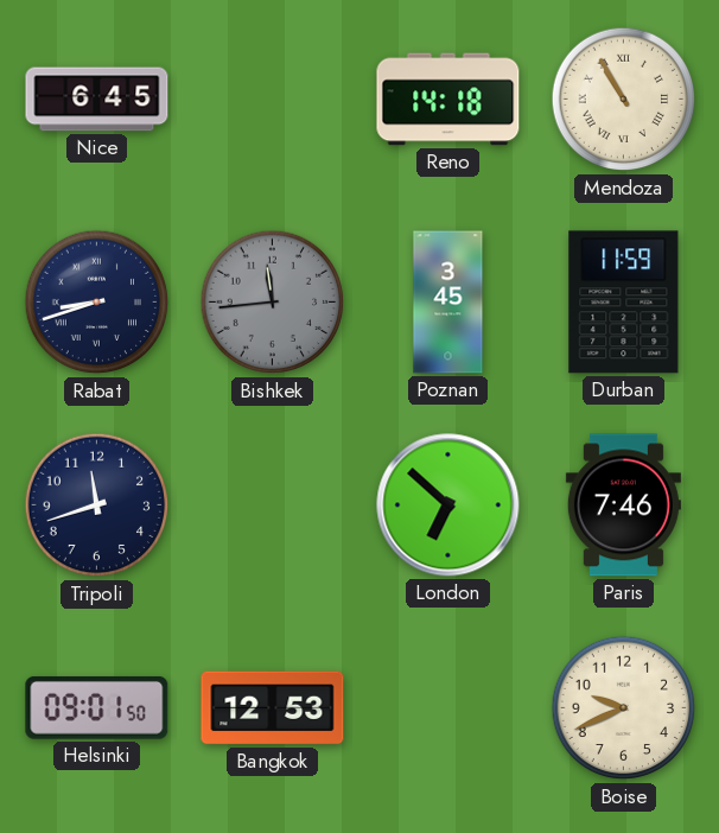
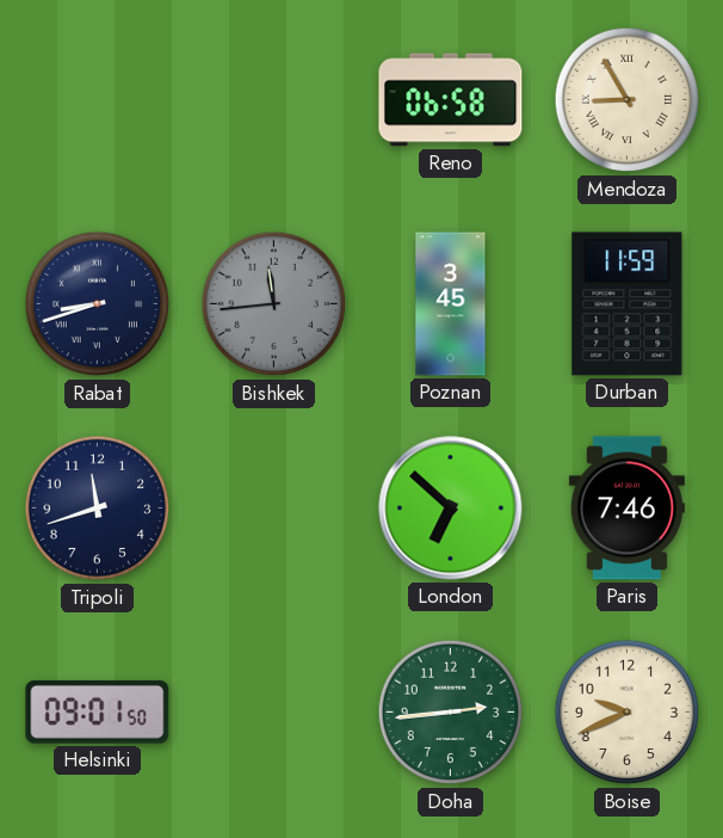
Nice: 6:45 -> none
Reno: 14:18 -> 06:58
Mendoza: 10:55 -> 8:55
Bangkok: 12:53 -> none
Doha: none -> 2:44
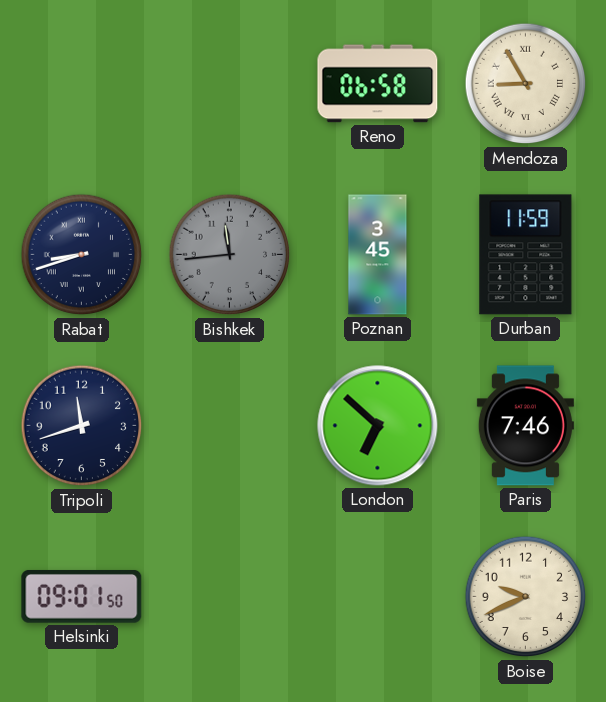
Doha: 2:44 -> none
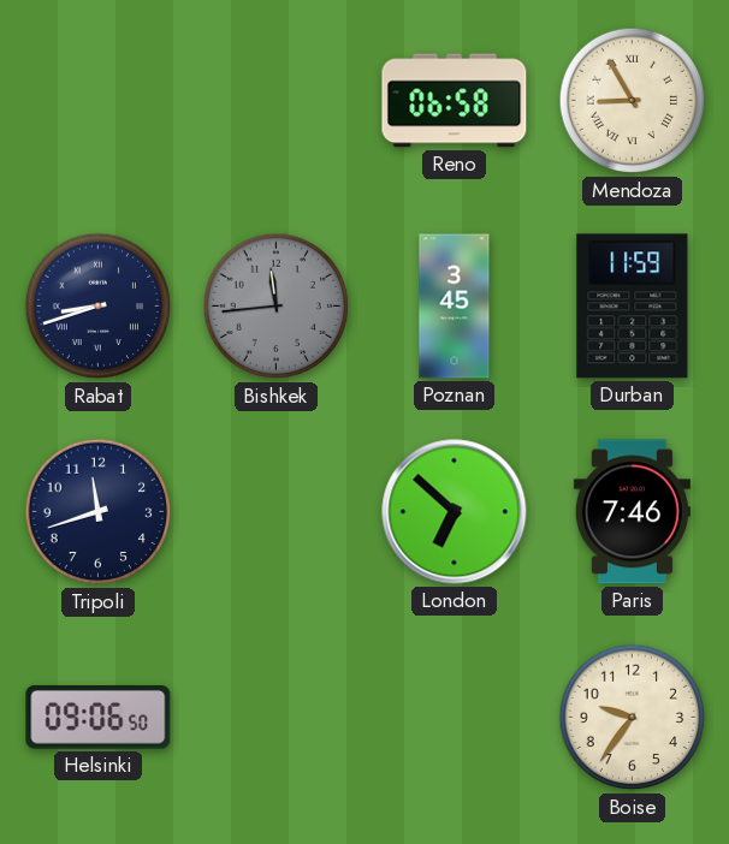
Helsinki: 09:01 -> 09:06
Boise: 9:41 -> 9:36
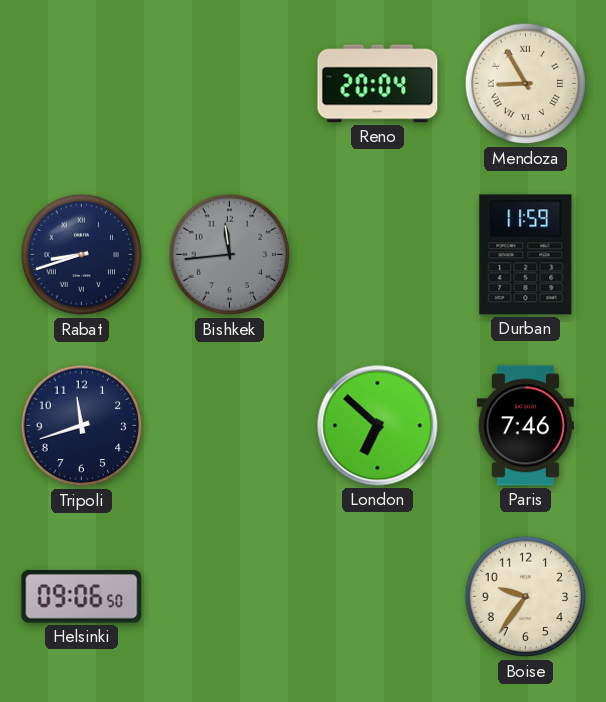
Reno: 06:58 -> 20:04
Poznan: 3:45 -> none
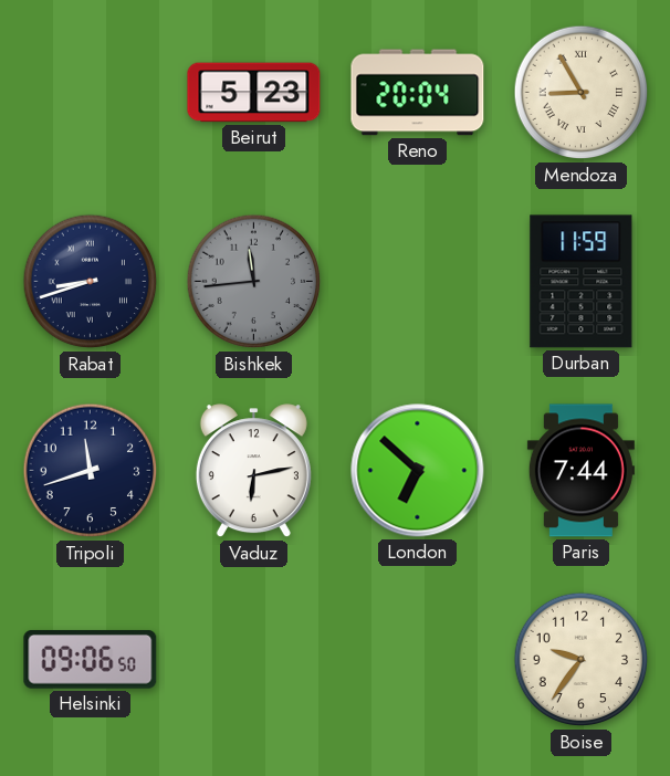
Beirut: none -> 5:23
Vaduz: none -> 6:13
Paris: 7:46 -> 7:44
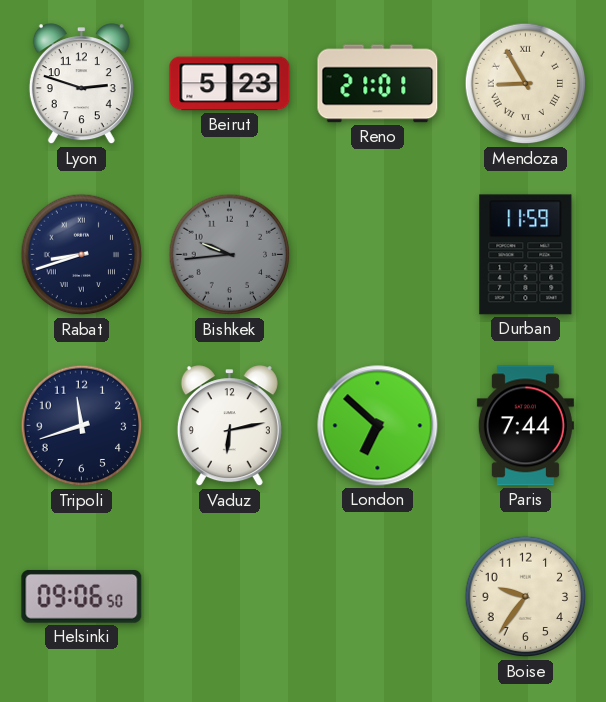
Lyon: none -> 2:48
Reno: 20:04 -> 21:01
Bishkek: 11:44 -> 9:44
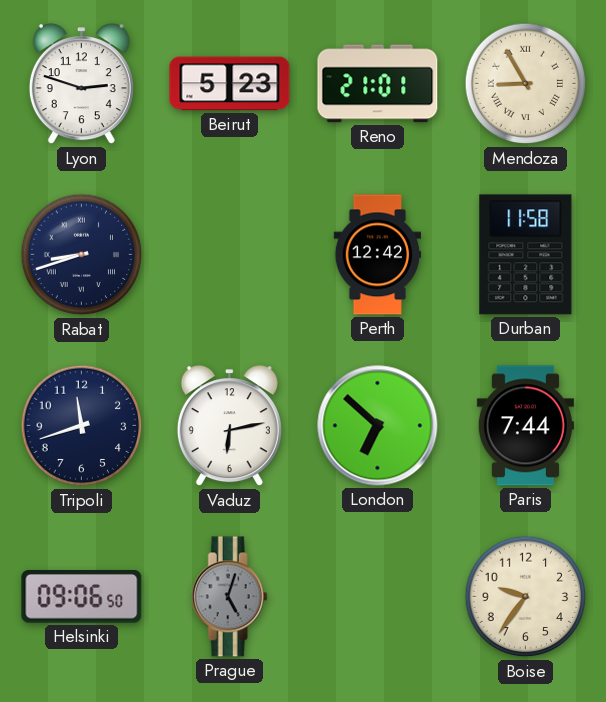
Bishkek: 9:44 -> none
Perth: none -> 12:42
Durban: 11:59 -> 11:58
Prague: none -> 5:03
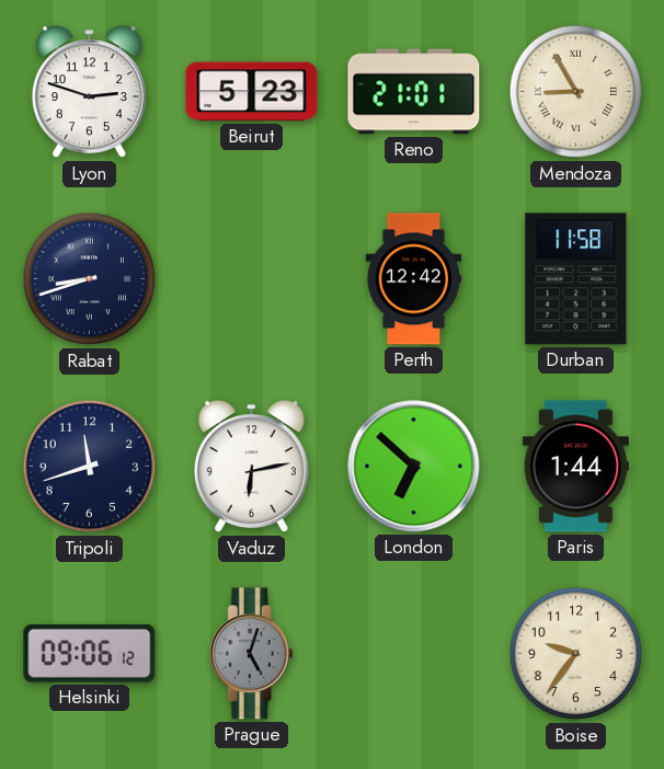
Paris: 7:44 -> 1:44
Helsinki: 09:06:50 -> 09:06:12
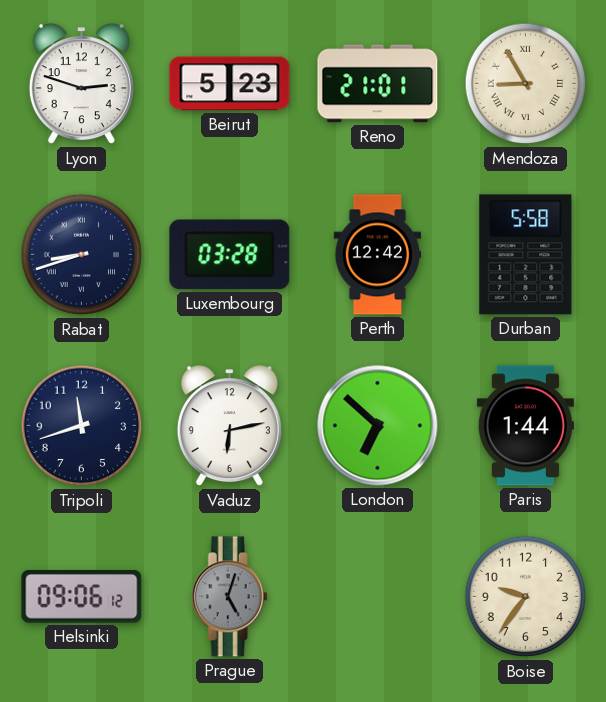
Luxembourg: none -> 03:28
Durban: 11:58 -> 5:58
